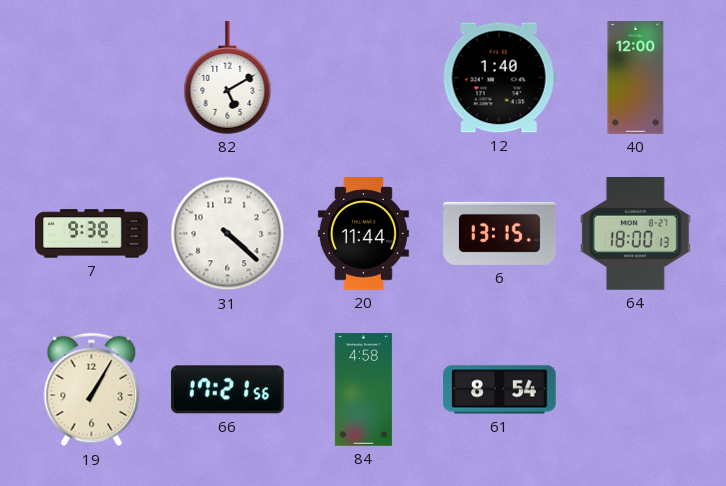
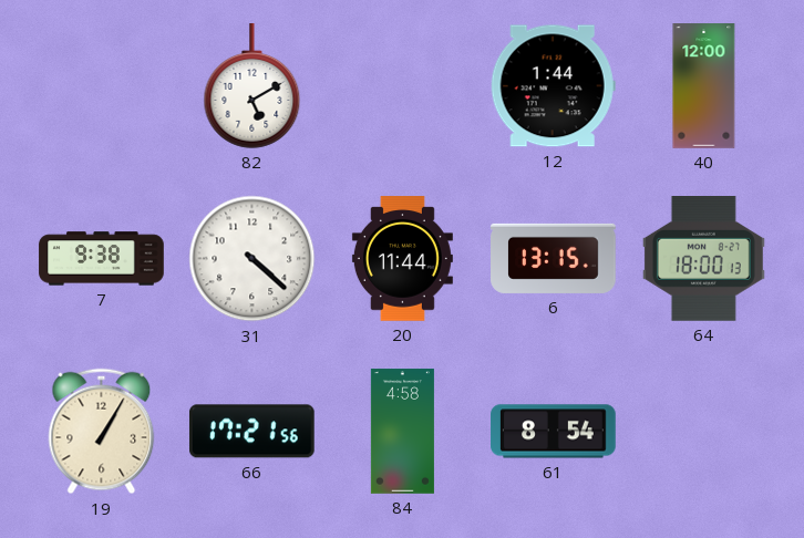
12: 1:40 -> 1:44
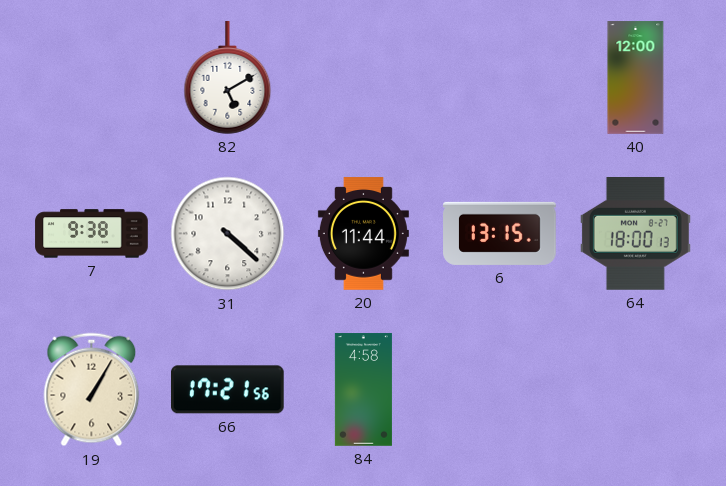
12: 1:44 -> none
61: 8:54 -> none
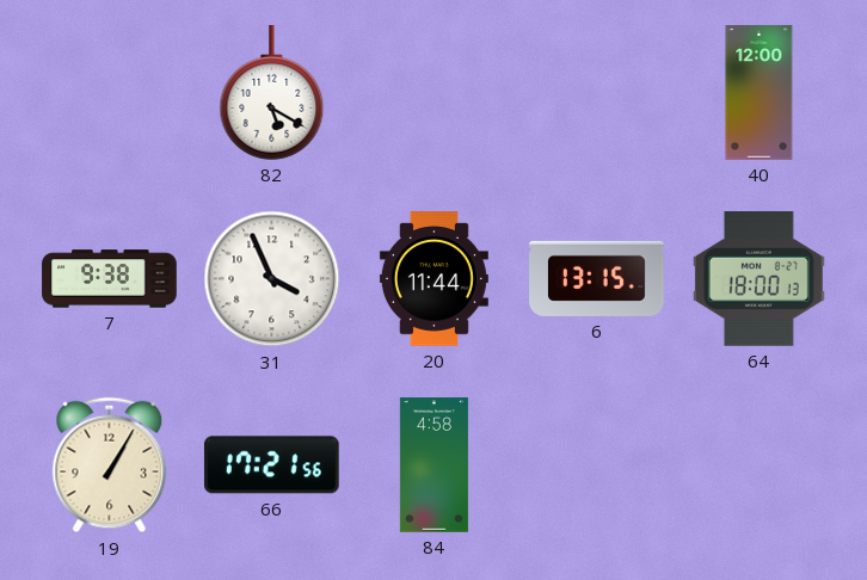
82: 5:10 -> 5:20
31: 4:22 -> 3:56
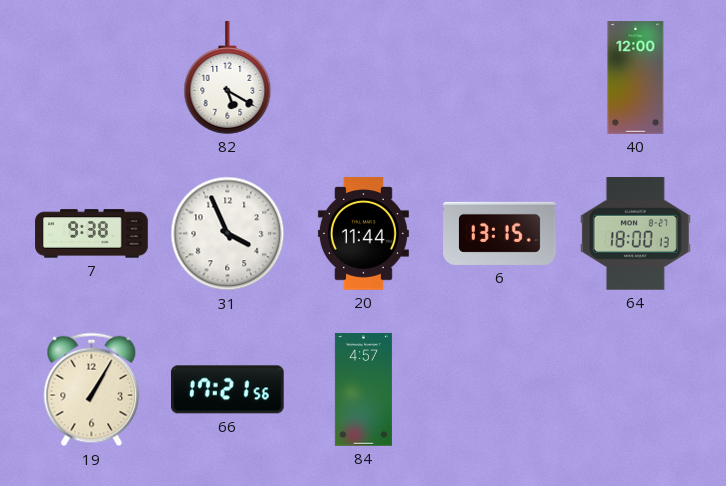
84: 4:58 -> 4:57
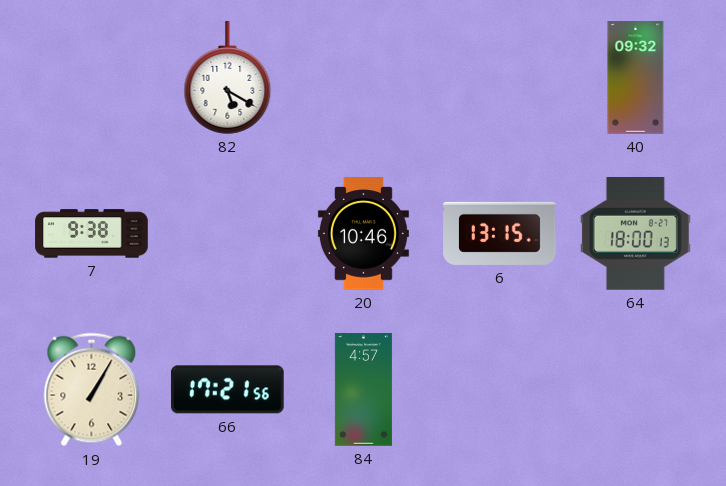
40: 12:00 -> 09:32
31: 3:56 -> none
20: 11:44 -> 10:46
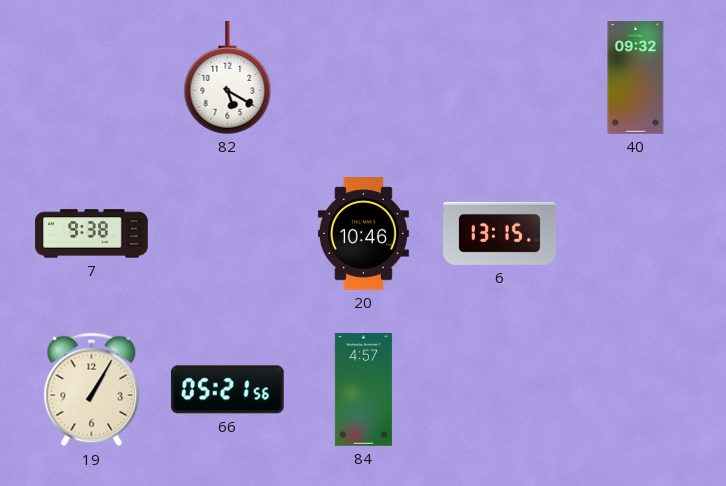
64: 18:00 -> none
66: 17:21 -> 05:21
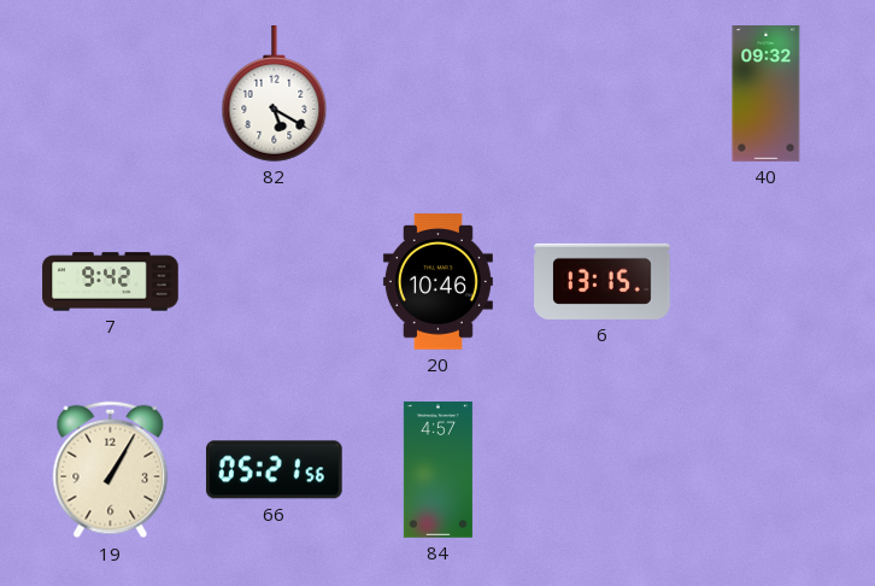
7: 9:38 -> 9:42
